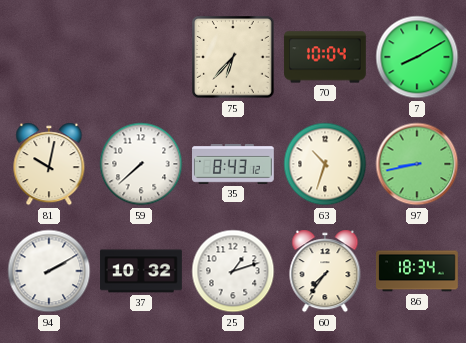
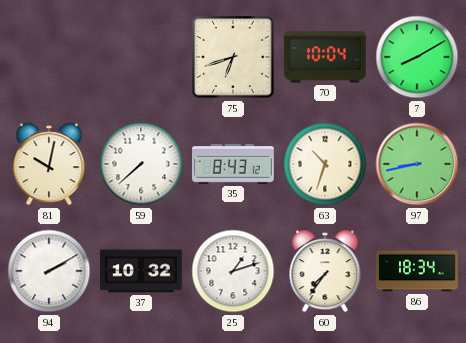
75: 6:37 -> 6:42
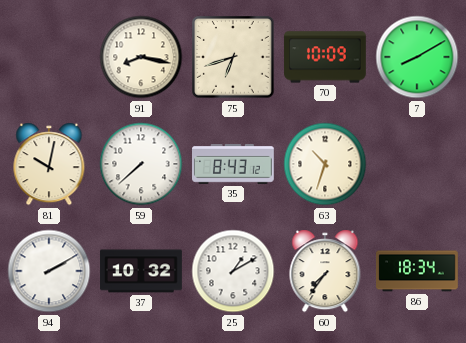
91: none -> 8:17
70: 10:04 -> 10:09
97: 8:43 -> none
25: 1:12 -> 1:10
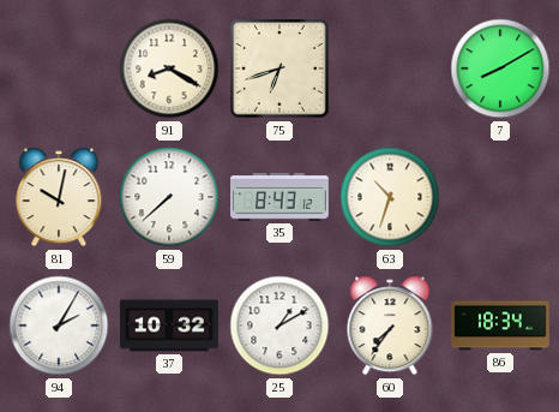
91: 8:17 -> 8:20
70: 10:09 -> none
94: 2:10 -> 2:05
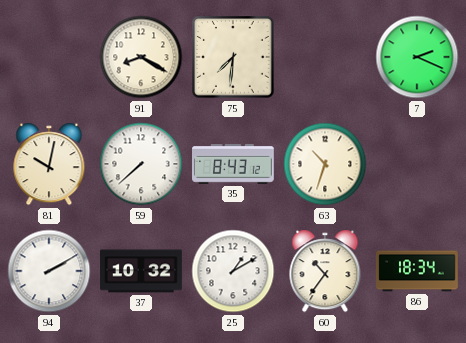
75: 6:42 -> 7:31
7: 8:10 -> 2:19
94: 2:05 -> 2:10
60: 7:36 -> 10:36
